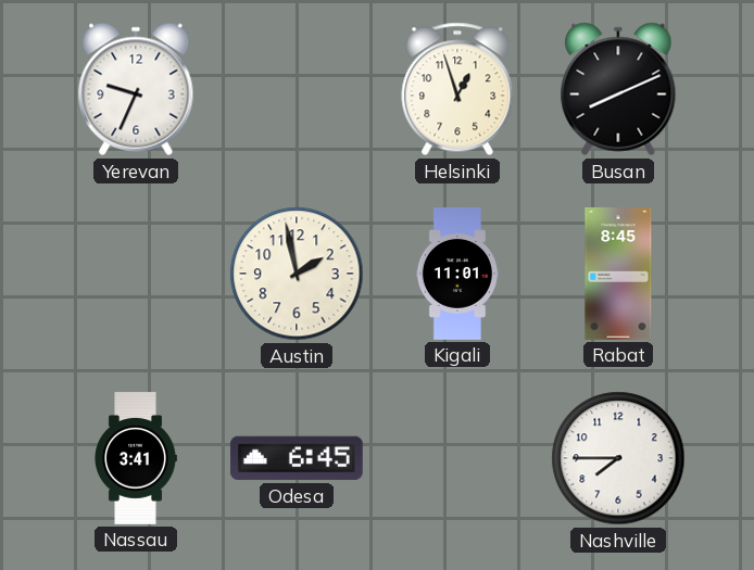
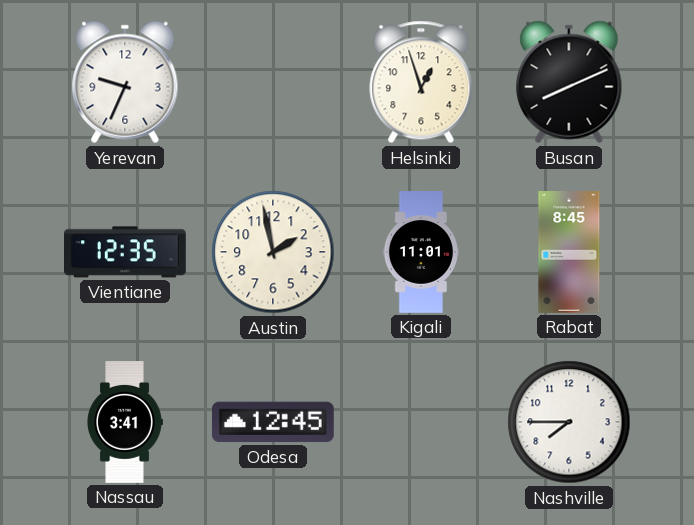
Vientiane: none -> 12:35
Odesa: 6:45 -> 12:45
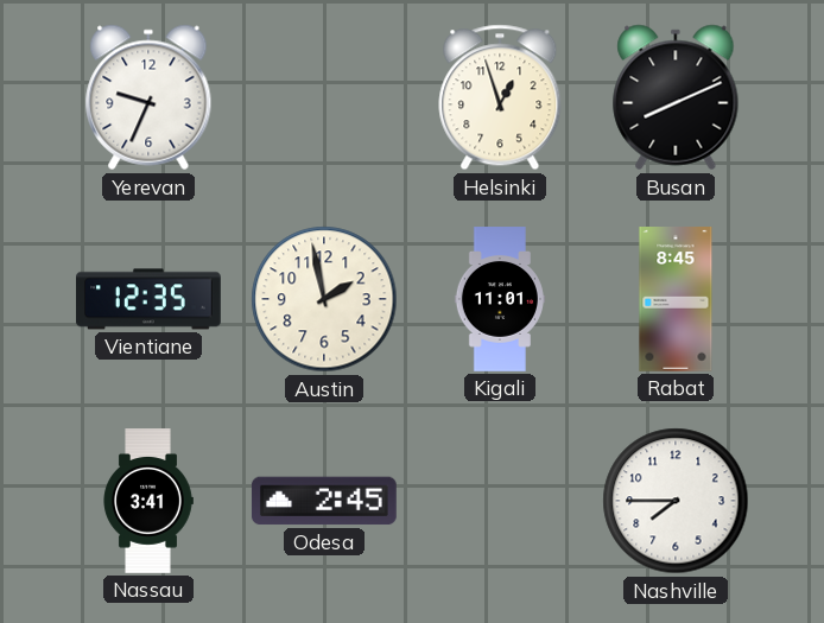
Odesa: 12:45 -> 2:45
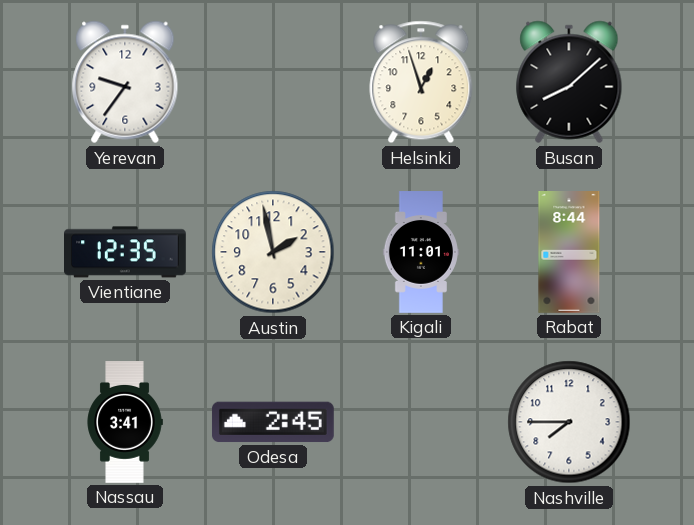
Yerevan: 9:34 -> 9:36
Busan: 8:11 -> 8:08
Rabat: 8:45 -> 8:44
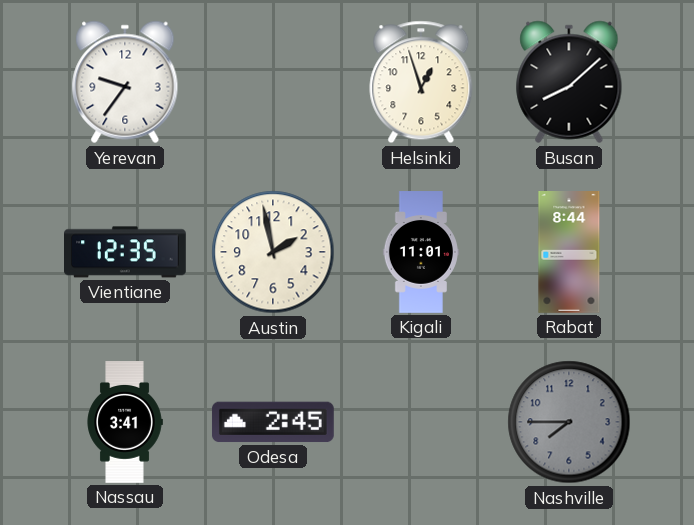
Nashville dial: white -> grey
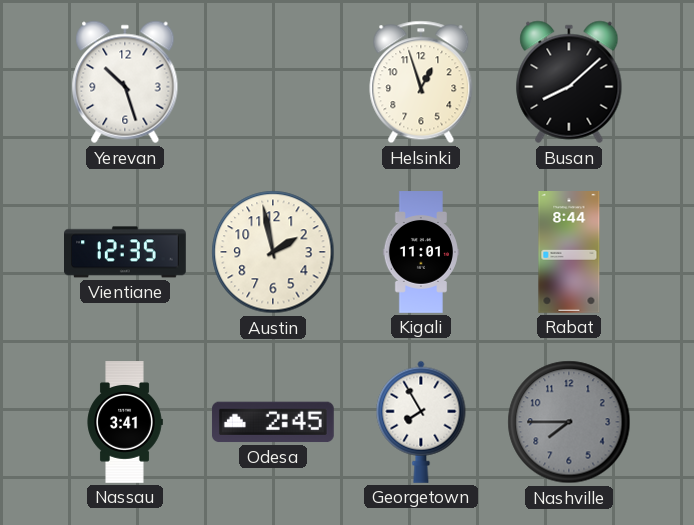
Yerevan: 9:36 -> 10:27
Georgetown: none -> 7:55
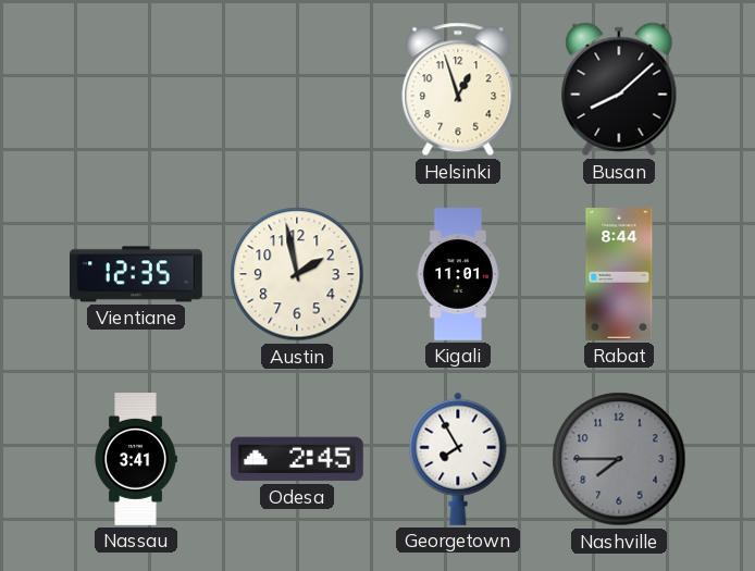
Yerevan: 10:27 -> none
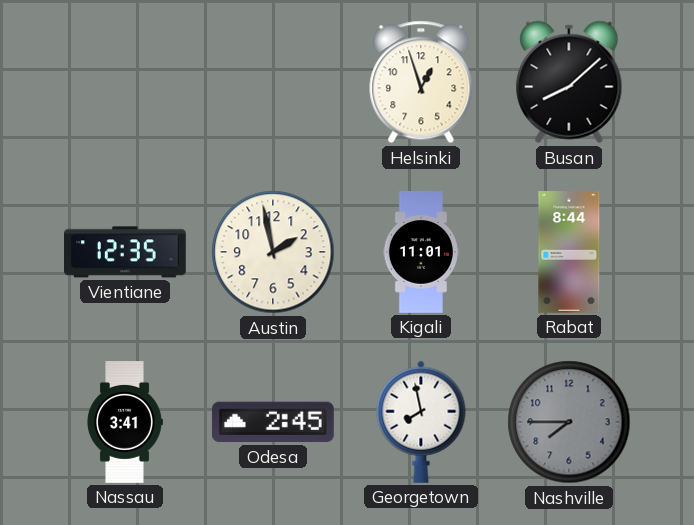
Georgetown: 7:55 -> 7:58
